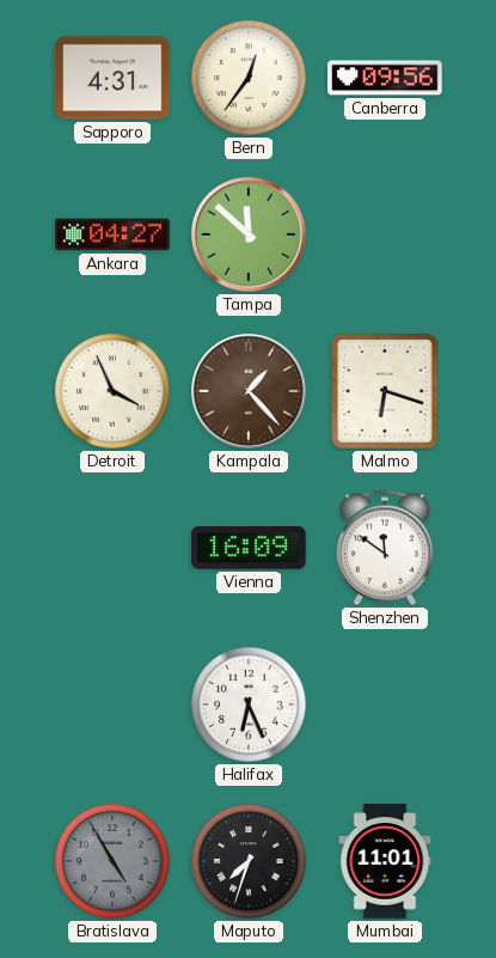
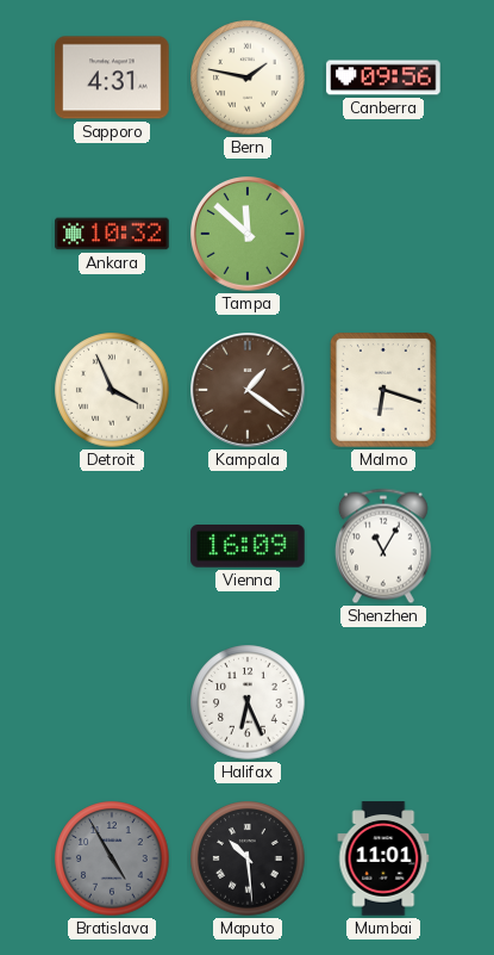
Bern: 12:36 -> 1:47
Ankara: 04:27 -> 10:32
Kampala: 1:23 -> 1:21
Shenzhen: 11:51 -> 11:05
Maputo: 7:33 -> 10:29
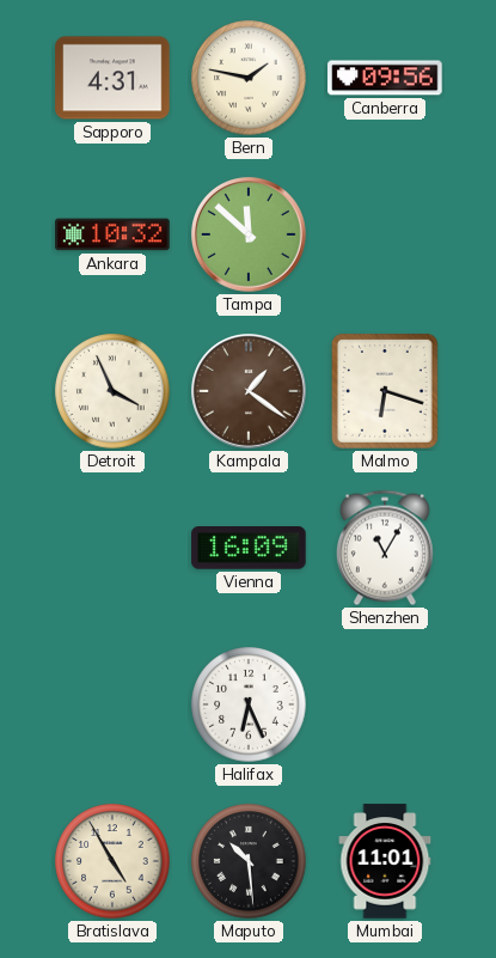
Bratislava dial: grey -> cream
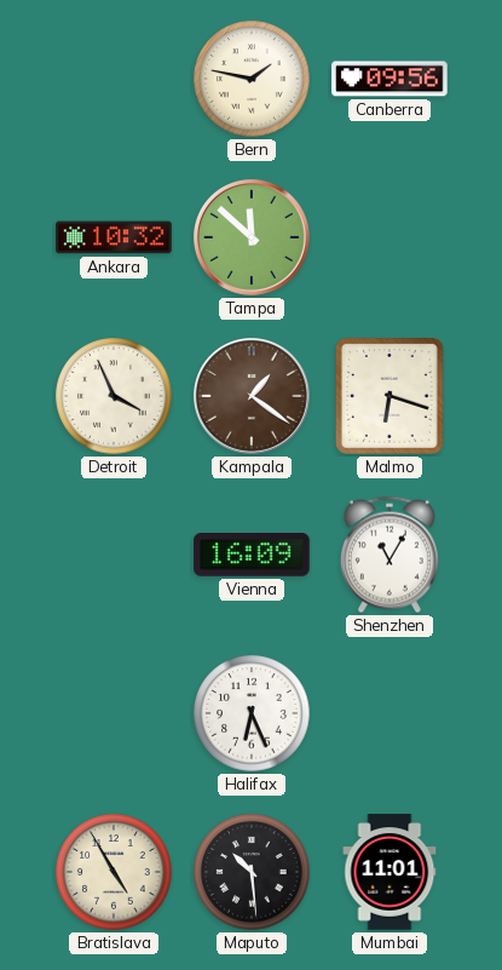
Sapporo: 4:31 -> none
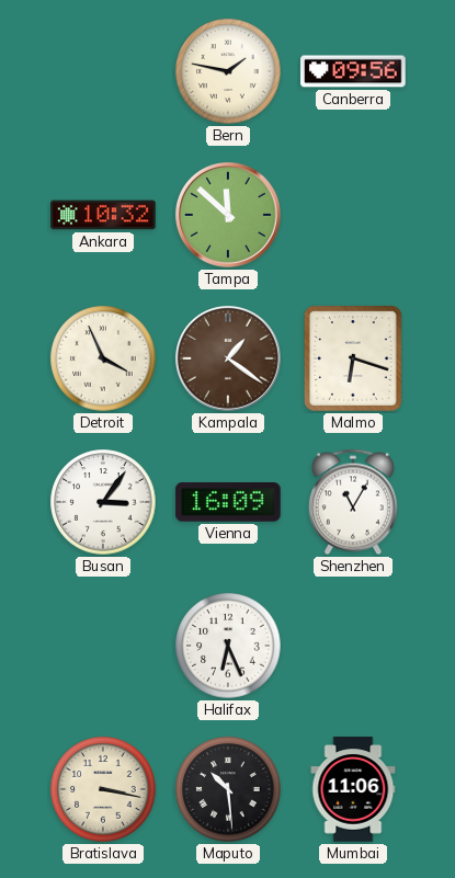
Busan: none -> 3:06
Bratislava: 4:55 -> 3:17
Mumbai: 11:01 -> 11:06
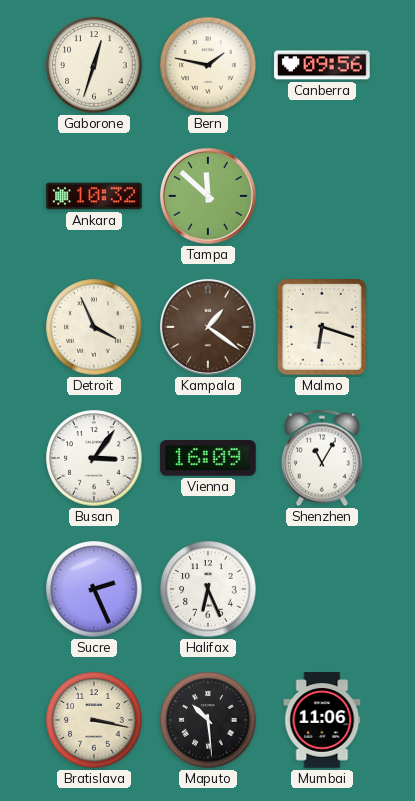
Gaborone: none -> 12:33
Sucre: none -> 2:26
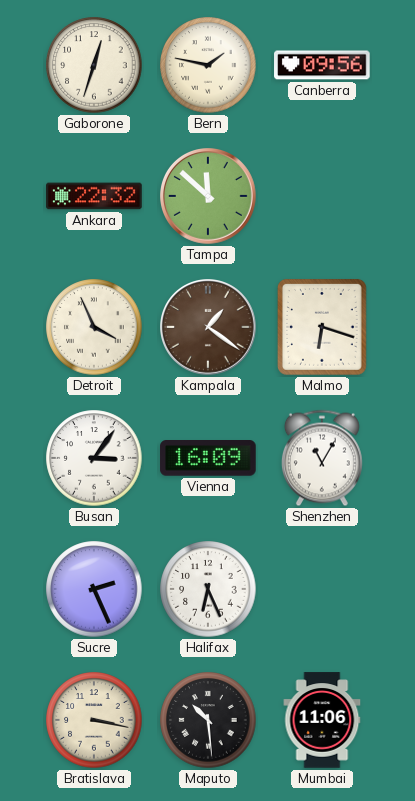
Ankara: 10:32 -> 22:32
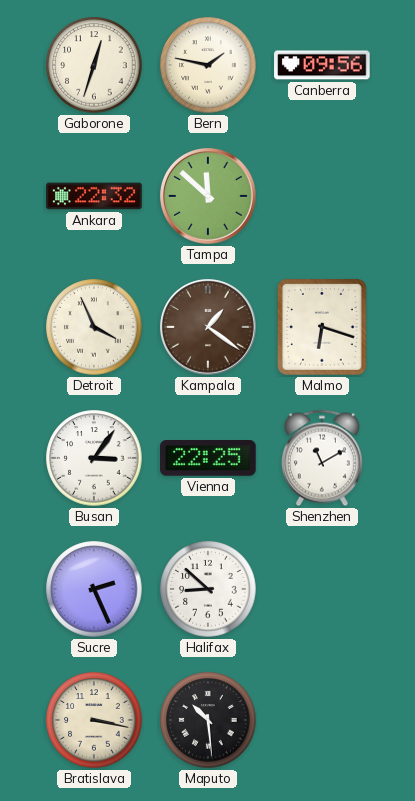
Vienna: 16:09 -> 22:25
Shenzhen: 11:05 -> 11:10
Halifax: 6:26 -> 8:52
Mumbai: 11:06 -> none
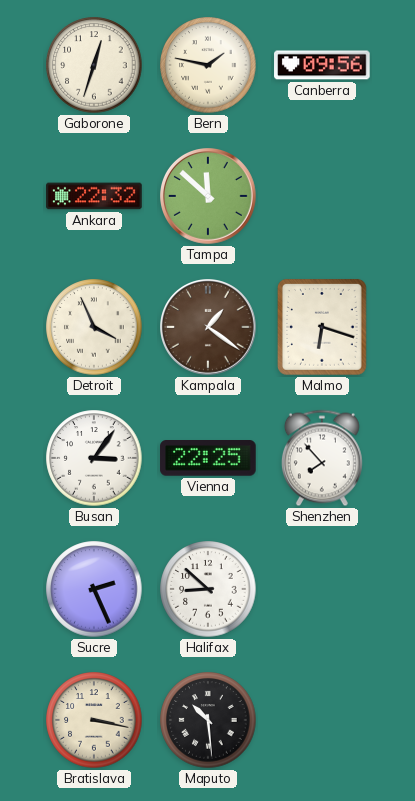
Shenzhen: 11:10 -> 7:53
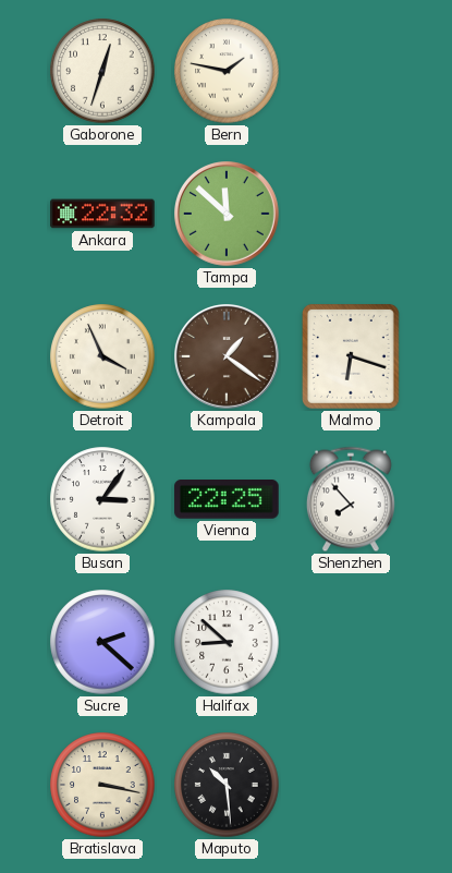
Canberra: 09:56 -> none
Sucre: 2:26 -> 2:22
